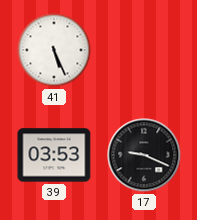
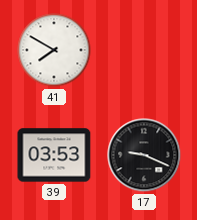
41: 5:26 -> 7:50
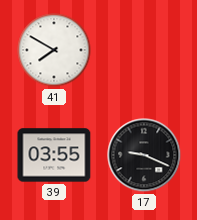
39: 03:53 -> 03:55
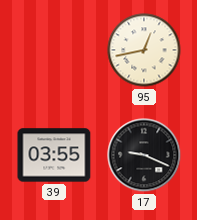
41: 7:50 -> none
95: none -> 12:43
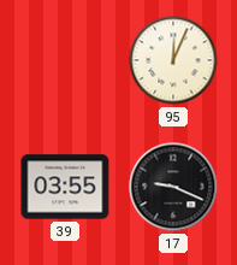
95: 12:43 -> 12:04
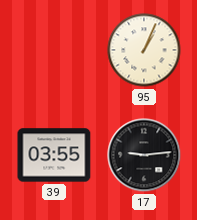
95: 12:04 -> 1:04
17: 9:19 -> 9:14
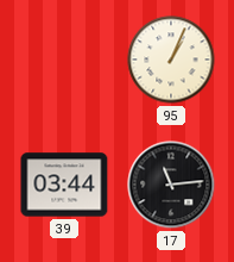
39: 03:55 -> 03:44
17: 9:14 -> 11:14
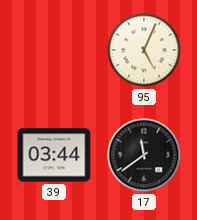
95: 1:04 -> 5:04
17: 11:14 -> 11:39
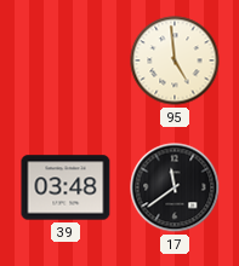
95: 5:04 -> 4:59
39: 03:44 -> 03:48
